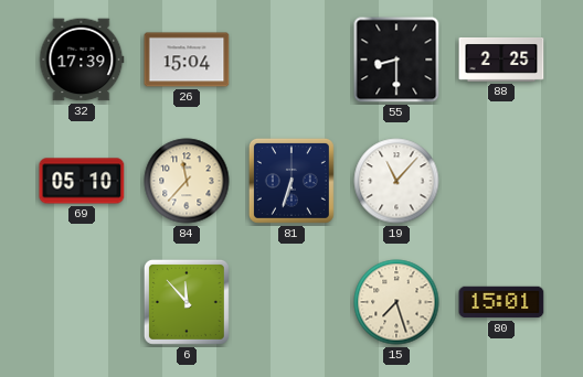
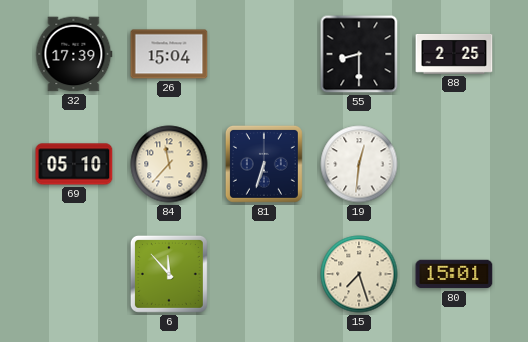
19: 11:07 -> 12:31
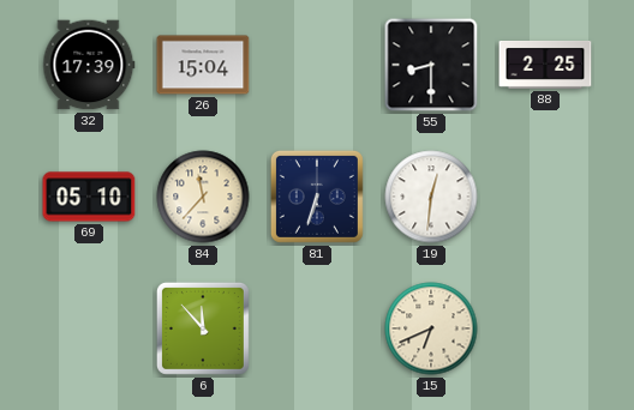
15: 7:27 -> 6:41
80: 15:01 -> none
